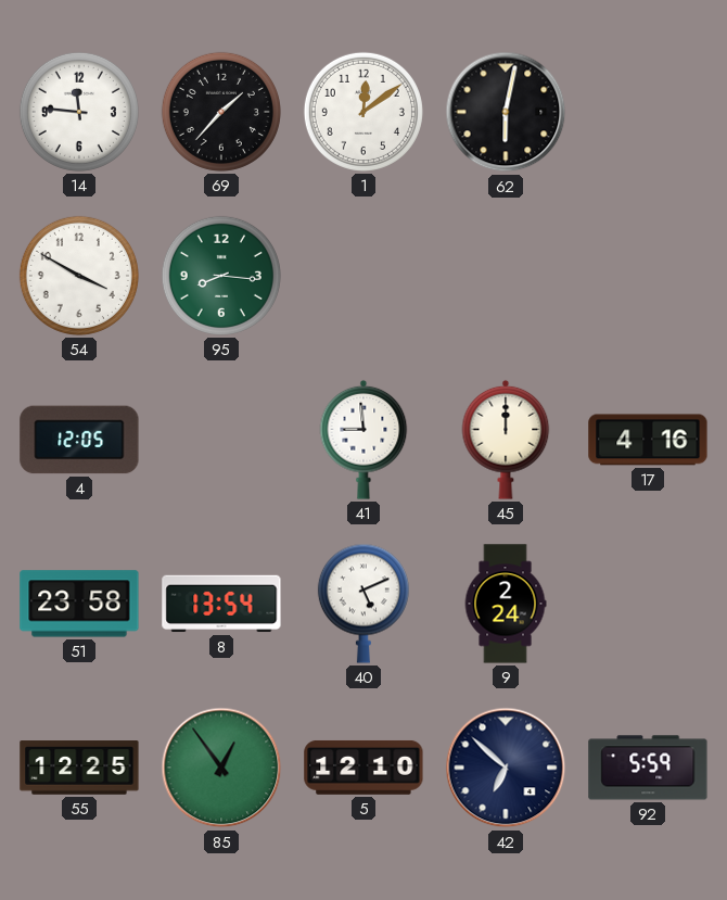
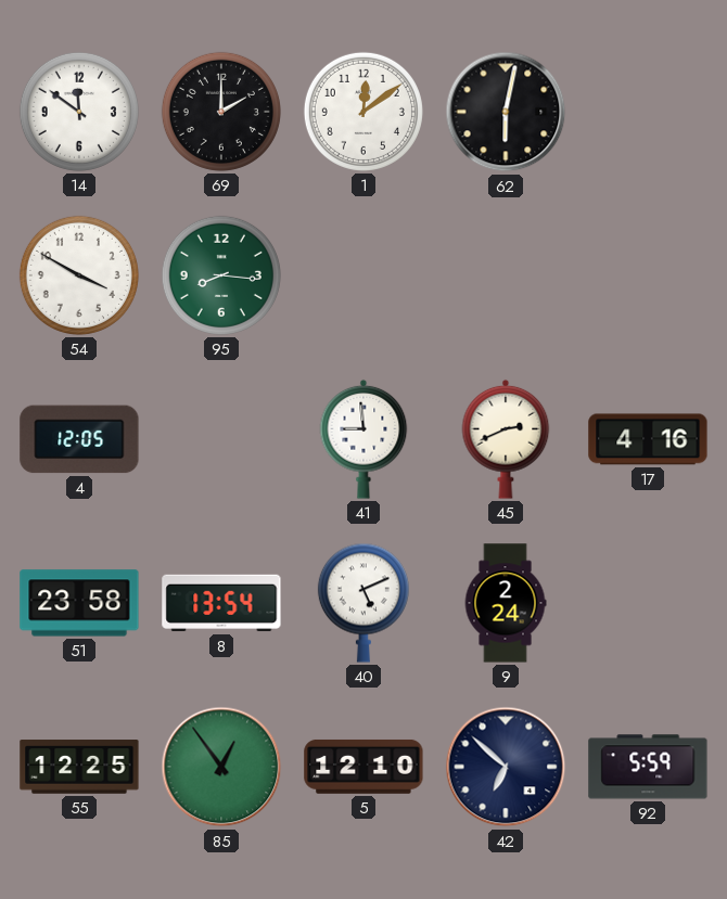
14: 11:46 -> 11:51
69: 1:37 -> 2:00
45: 12:00 -> 2:41
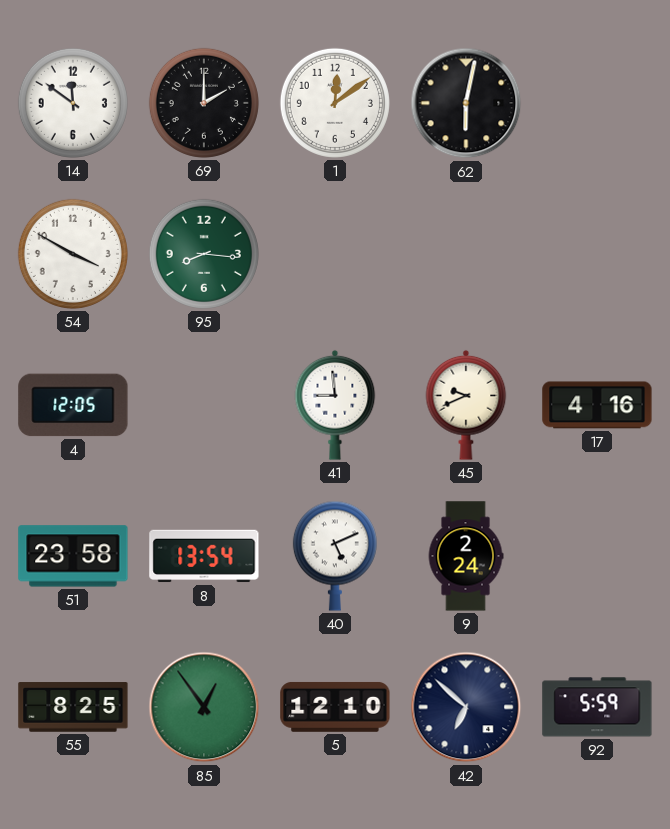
45: 2:41 -> 9:41
55: 12:25 -> 8:25
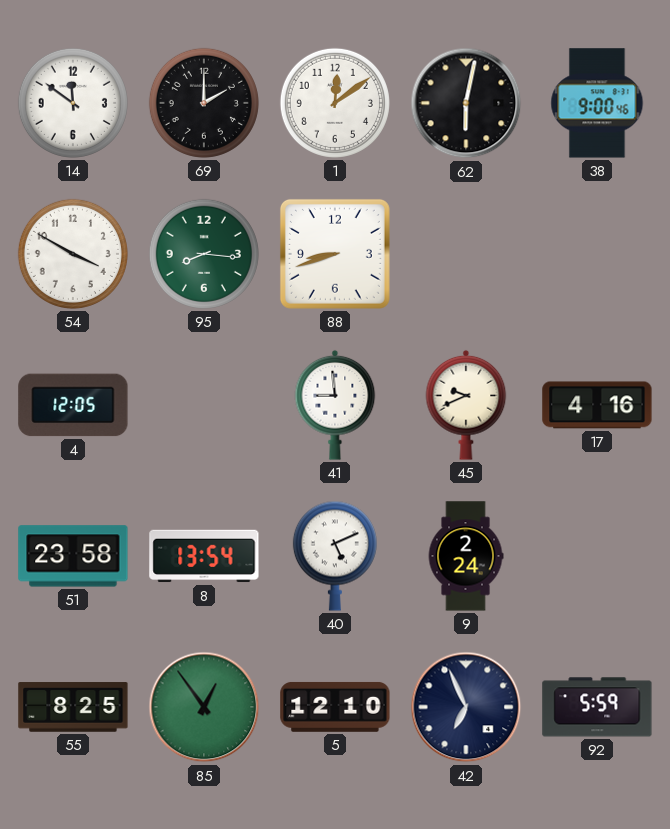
38: none -> 9:00
88: none -> 8:42
42: 6:52 -> 6:56
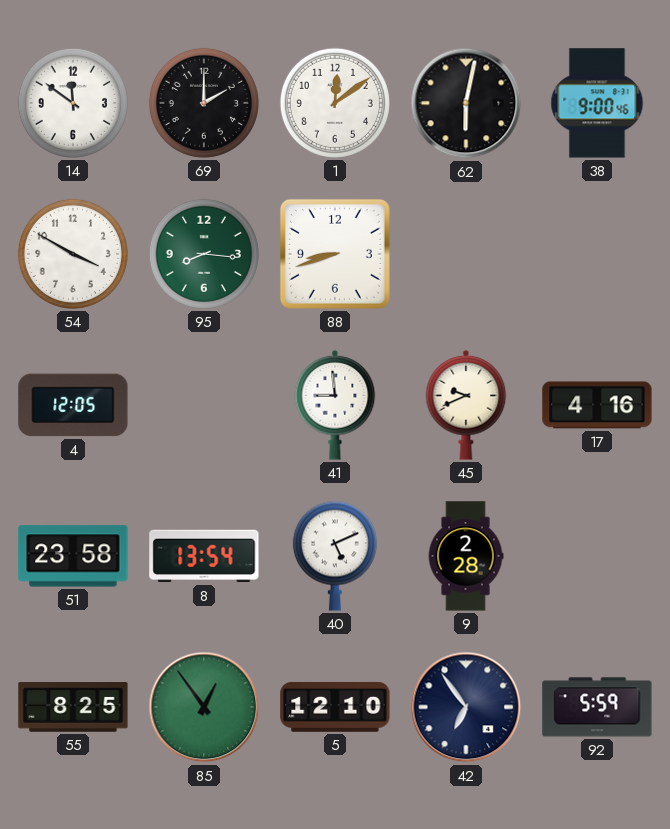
9: 2:24 -> 2:28
42: 6:56 -> 6:54
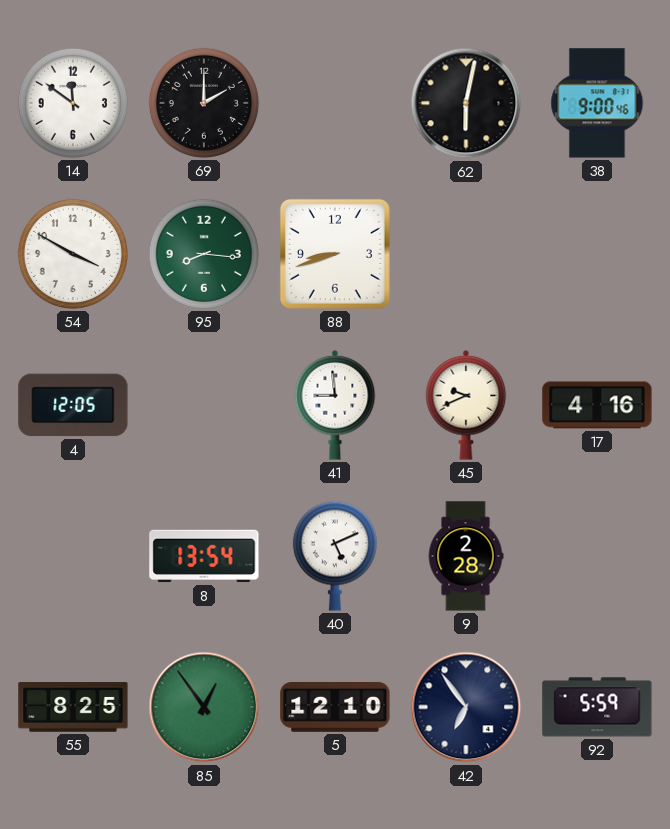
1: 12:09 -> none
51: 23:58 -> none
